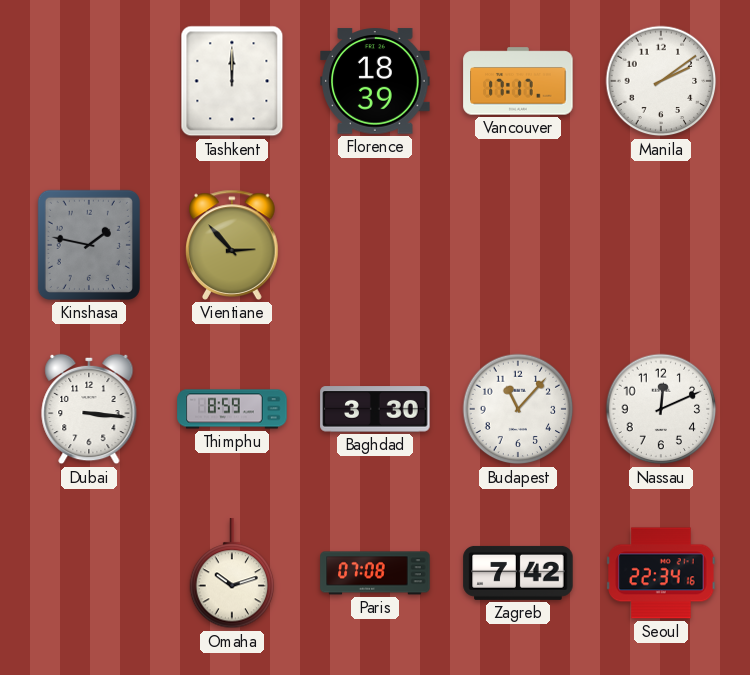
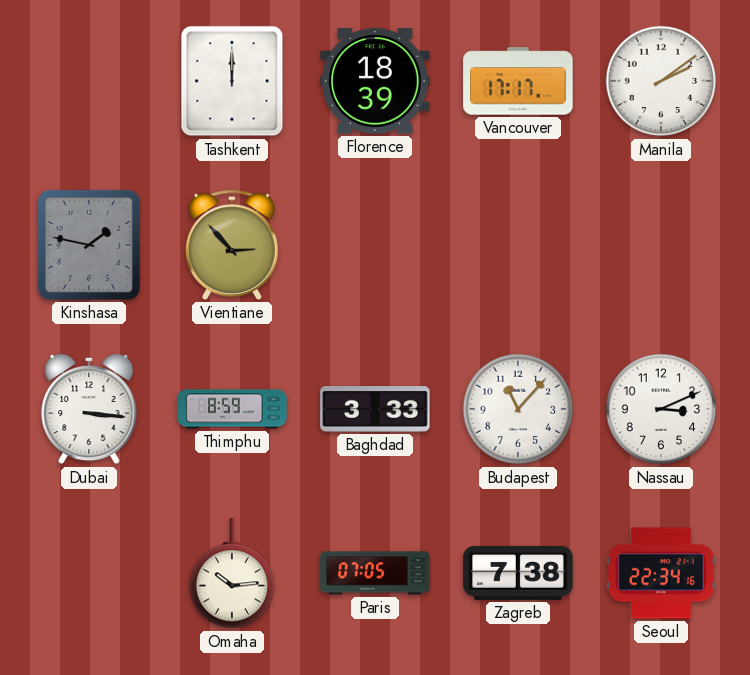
Baghdad: 3:30 -> 3:33
Nassau: 12:11 -> 3:11
Omaha: 10:12 -> 10:14
Paris: 07:08 -> 07:05
Zagreb: 7:42 -> 7:38
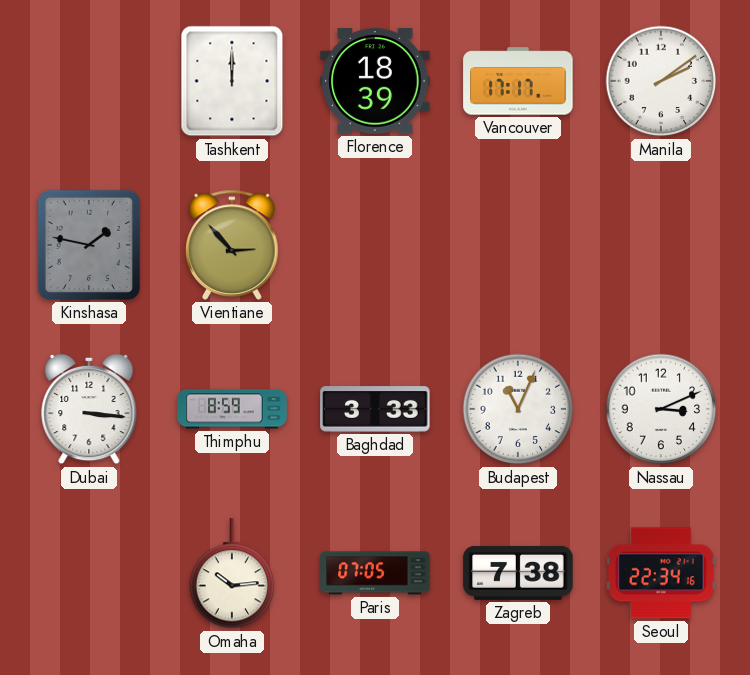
Budapest: 11:07 -> 11:04
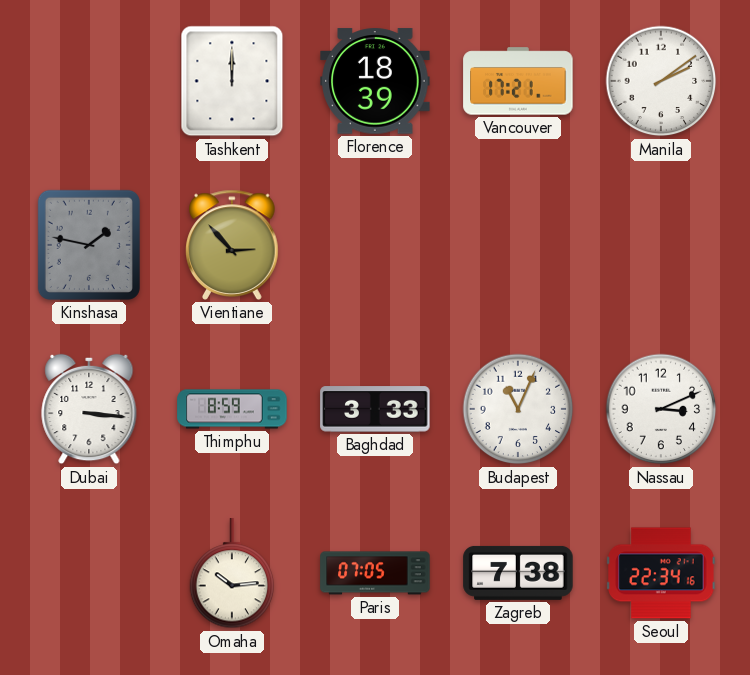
Vancouver: 17:17 -> 17:21
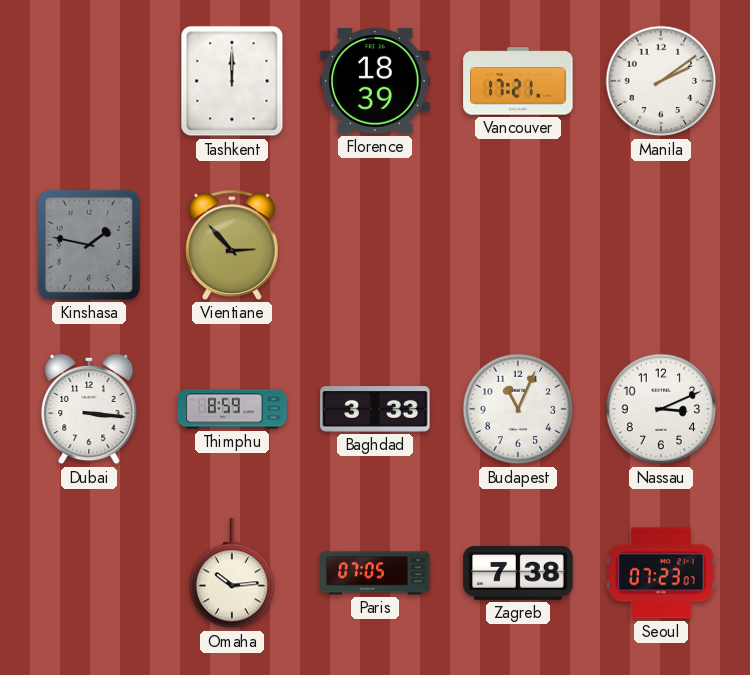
Seoul: 22:34 -> 07:23
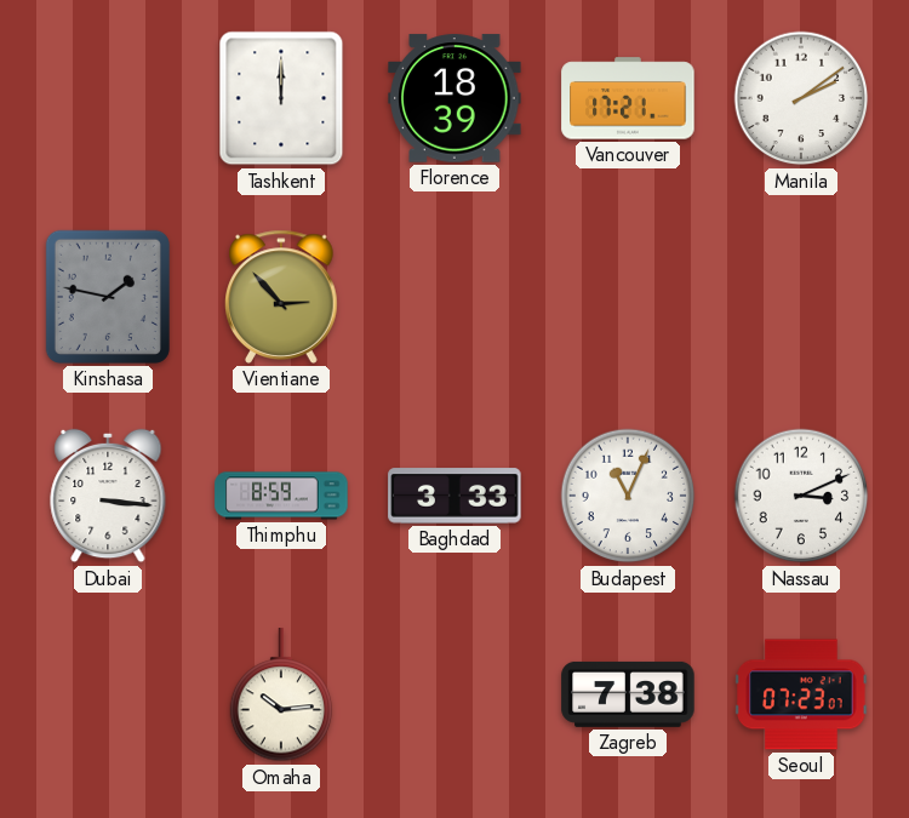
Paris: 07:05 -> none
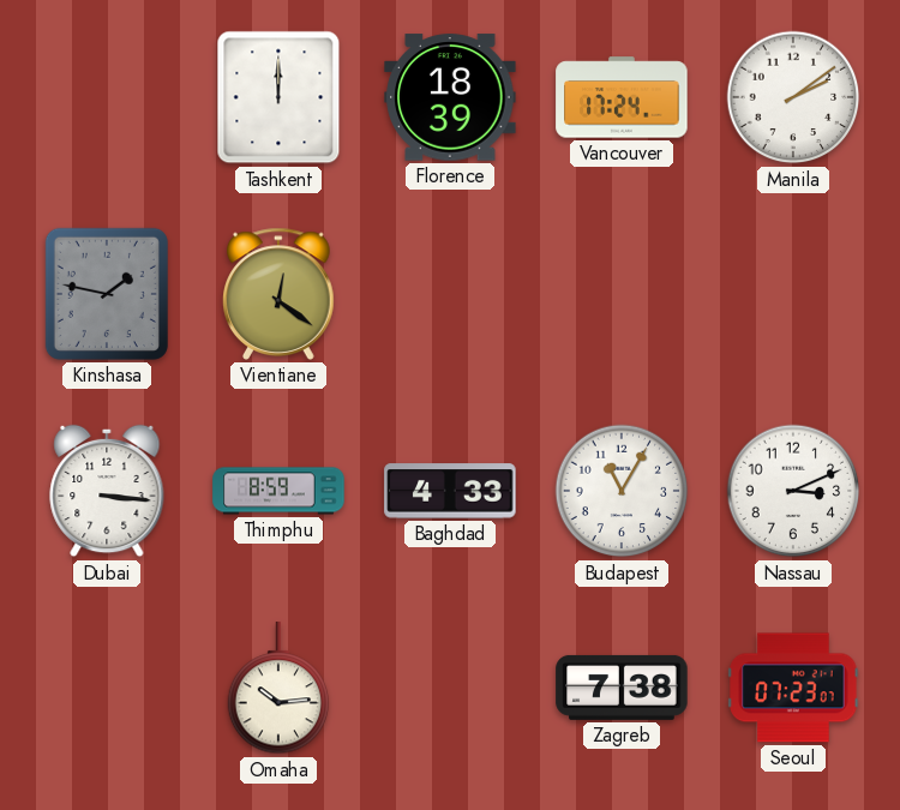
Vancouver: 17:21 -> 17:24
Vientiane: 2:53 -> 12:21
Baghdad: 3:33 -> 4:33
Budapest: 11:04 -> 11:05
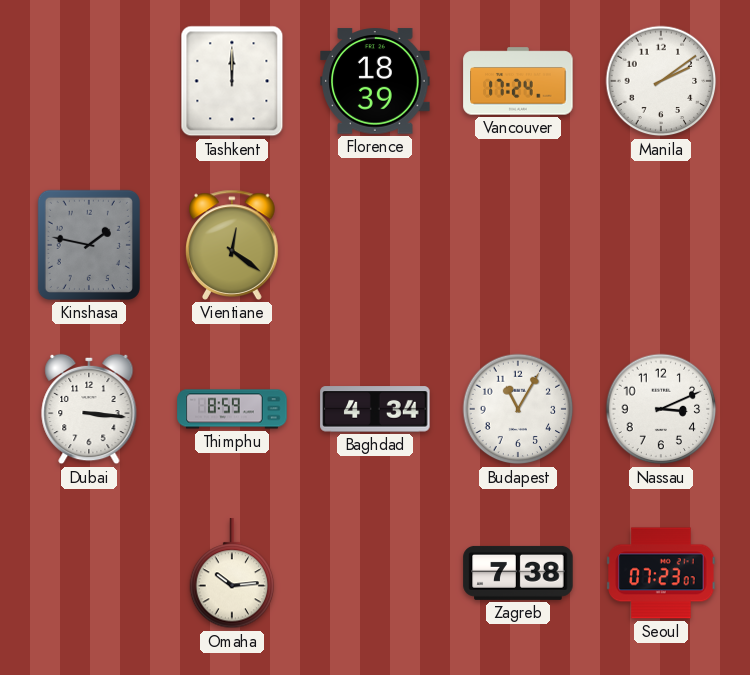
Baghdad: 4:33 -> 4:34
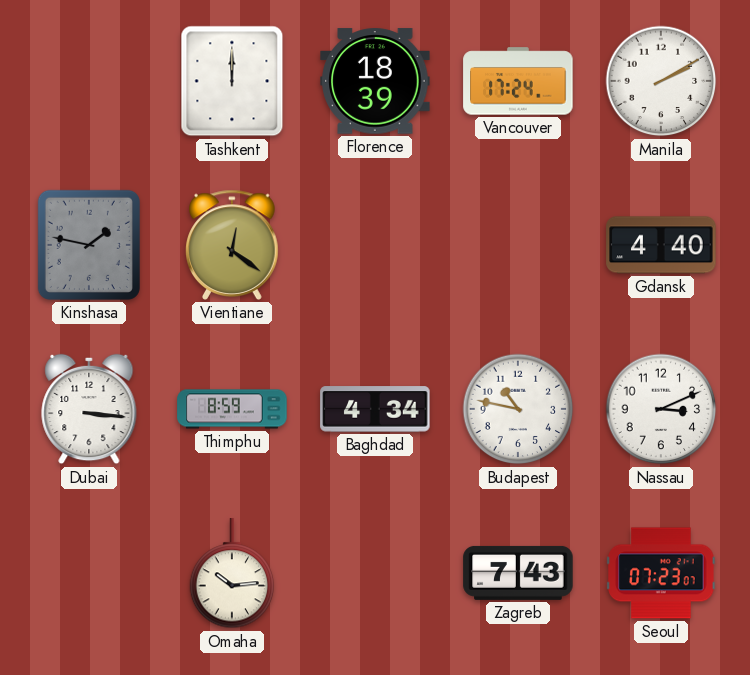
Manila: 2:09 -> 2:10
Gdansk: none -> 4:40
Budapest: 11:05 -> 10:47
Zagreb: 7:38 -> 7:43
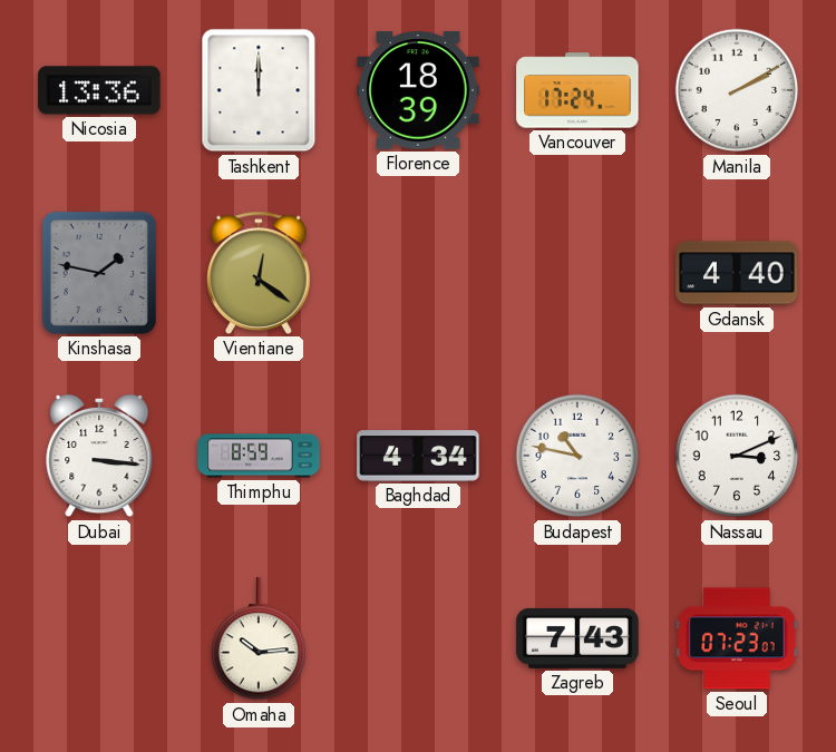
Nicosia: none -> 13:36
